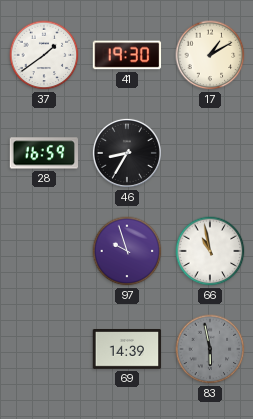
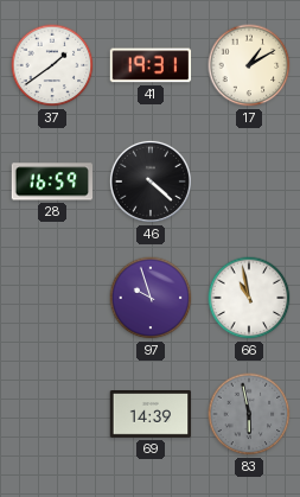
41: 19:30 -> 19:31
46: 8:35 -> 4:22
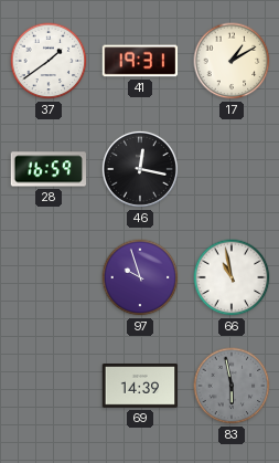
46: 4:22 -> 12:17
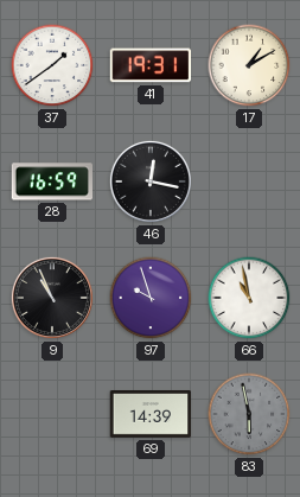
9: none -> 10:56
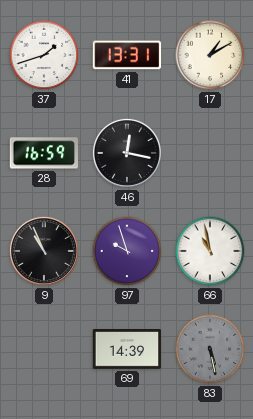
37: 1:39 -> 1:42
41: 19:31 -> 13:31
83: 5:58 -> 5:28
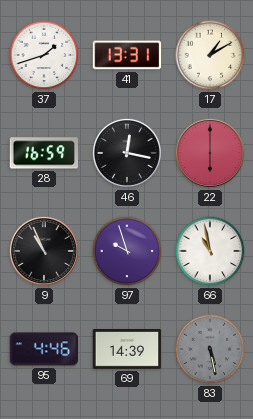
22: none -> 6:00
95: none -> 4:46
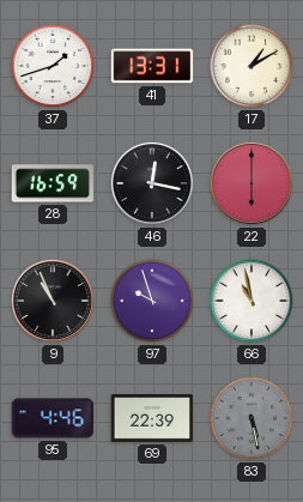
69: 14:39 -> 22:39
